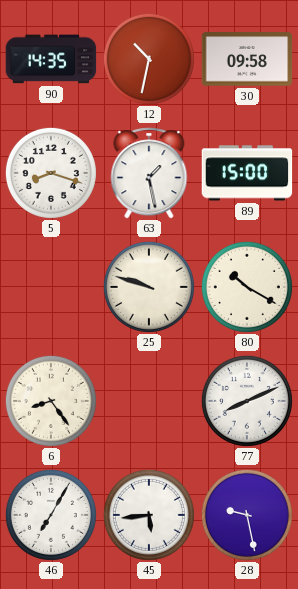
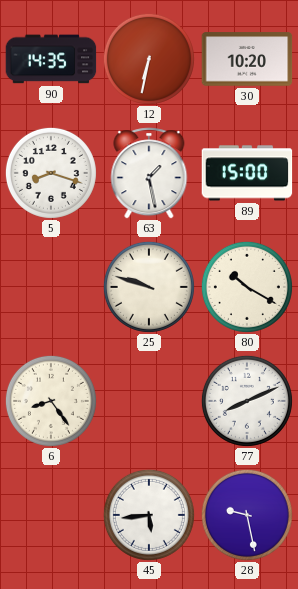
12: 10:32 -> 6:32
30: 09:58 -> 10:20
46: 7:05 -> none
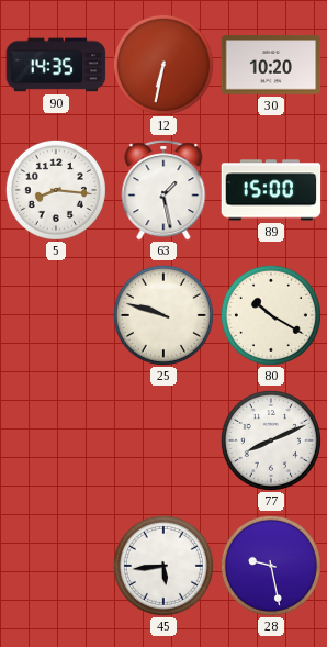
5: 8:18 -> 8:16
6: 8:24 -> none
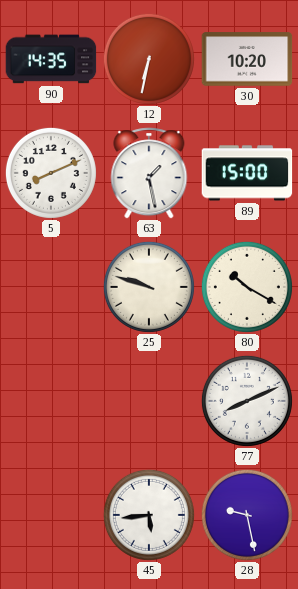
5: 8:16 -> 8:11
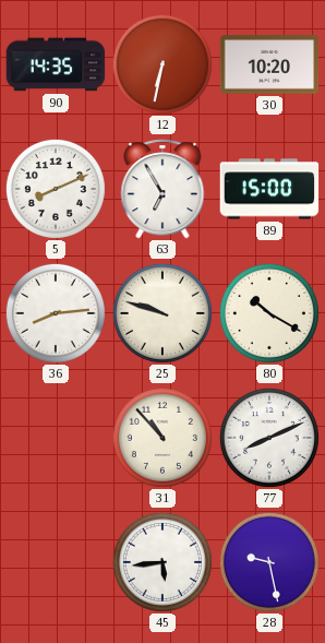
63: 1:28 -> 6:55
36: none -> 8:14
31: none -> 10:53
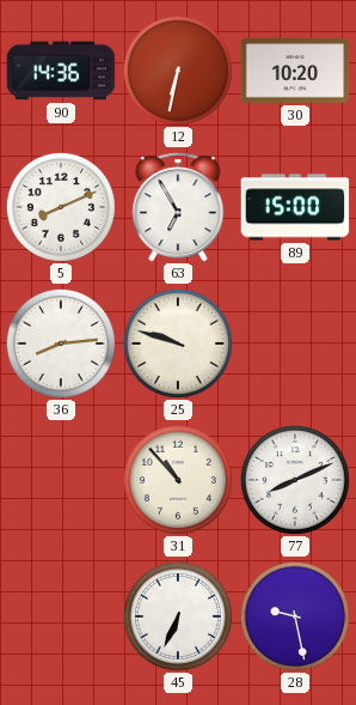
90: 14:35 -> 14:36
80: 10:20 -> none
45: 5:44 -> 6:34
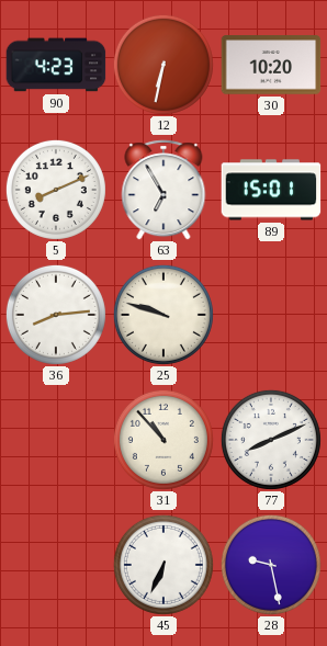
90: 14:36 -> 4:23
89: 15:00 -> 15:01
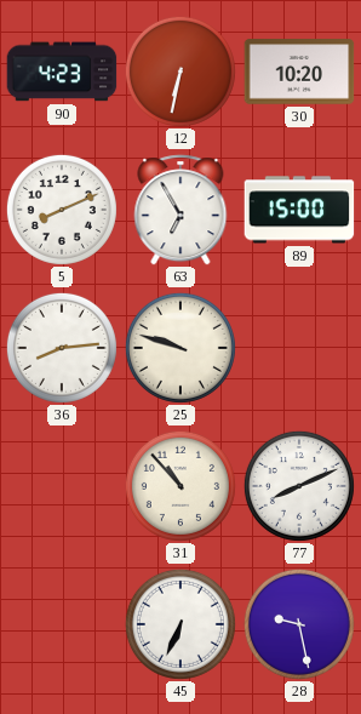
89: 15:01 -> 15:00
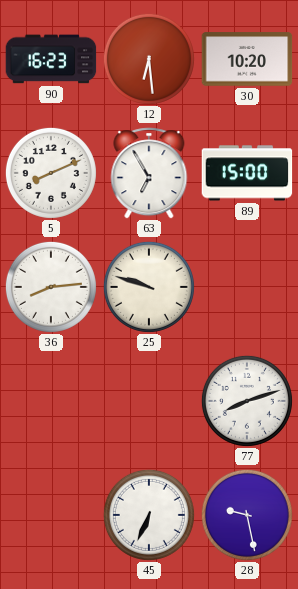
90: 4:23 -> 16:23
12: 6:32 -> 6:29
31: 10:53 -> none
77: 8:11 -> 8:12
